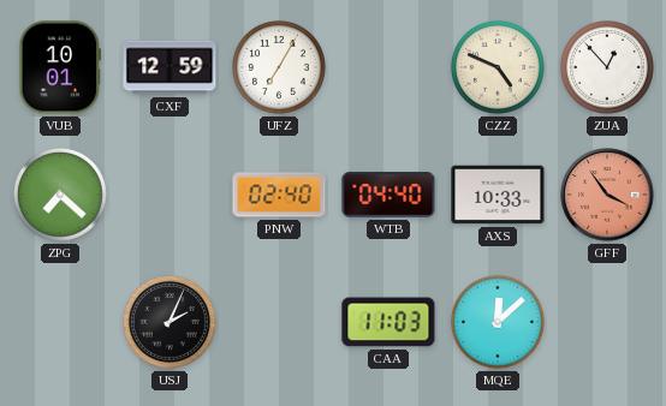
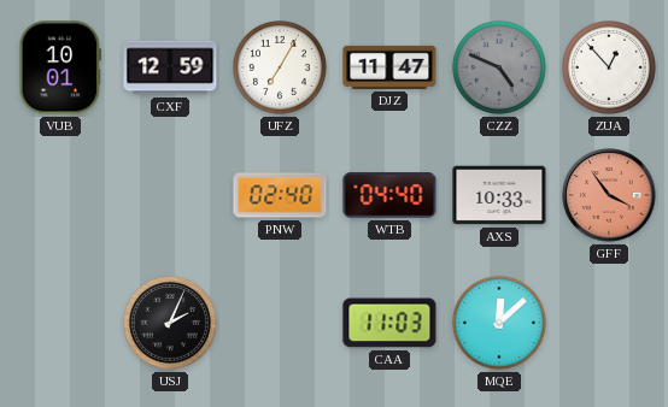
DJZ: none -> 11:47
CZZ dial: cream -> grey
ZPG: 7:22 -> none
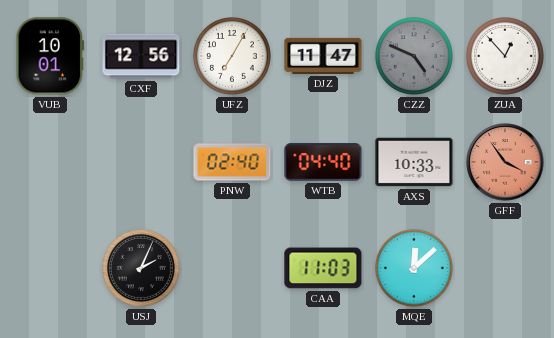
CXF: 12:59 -> 12:56
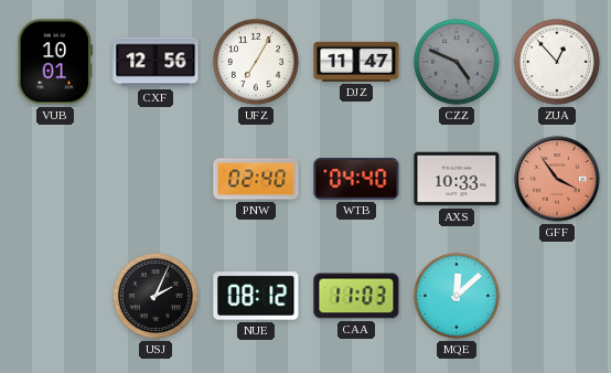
NUE: none -> 08:12
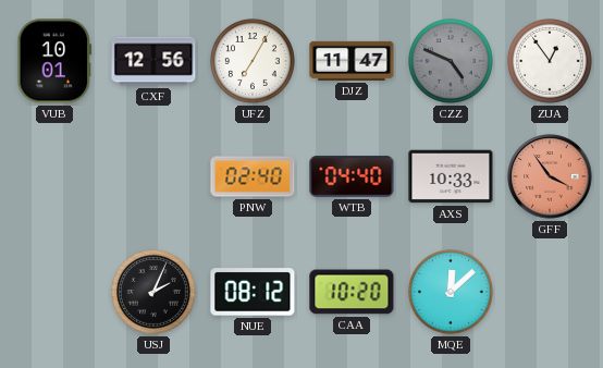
ZUA: 12:53 -> 12:54
CAA: 11:03 -> 10:20
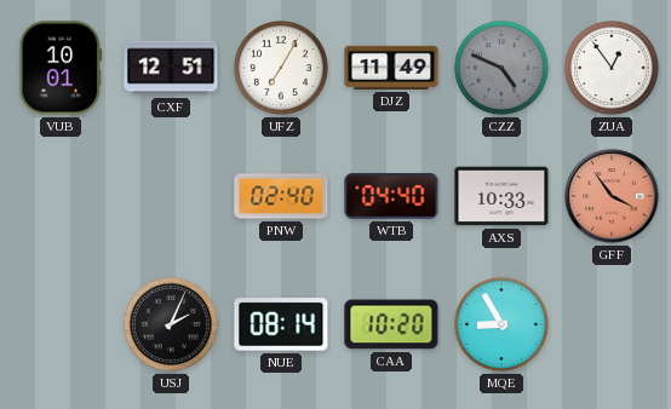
CXF: 12:56 -> 12:51
DJZ: 11:47 -> 11:49
NUE: 08:12 -> 08:14
MQE: 12:08 -> 8:55
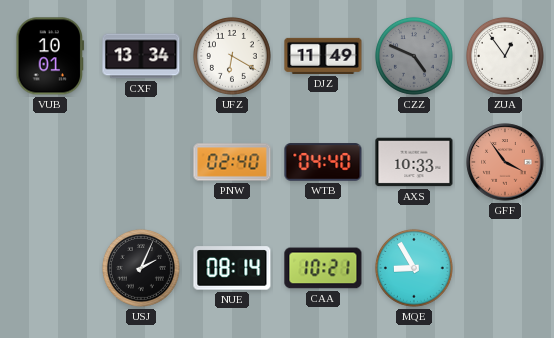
CXF: 12:51 -> 13:34
UFZ: 7:05 -> 6:20
CAA: 10:20 -> 10:21
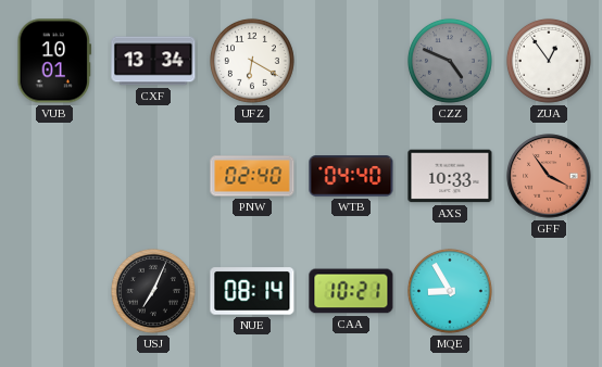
DJZ: 11:49 -> none
USJ: 2:04 -> 7:04
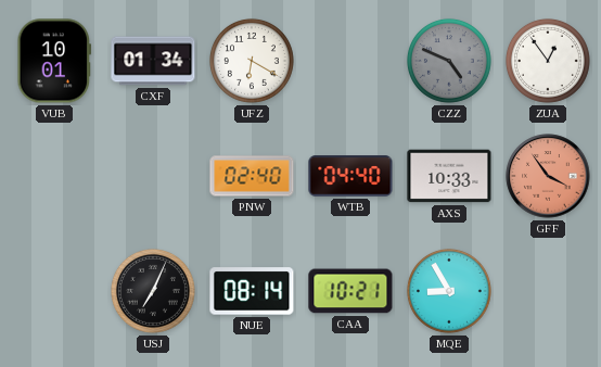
CXF: 13:34 -> 01:34
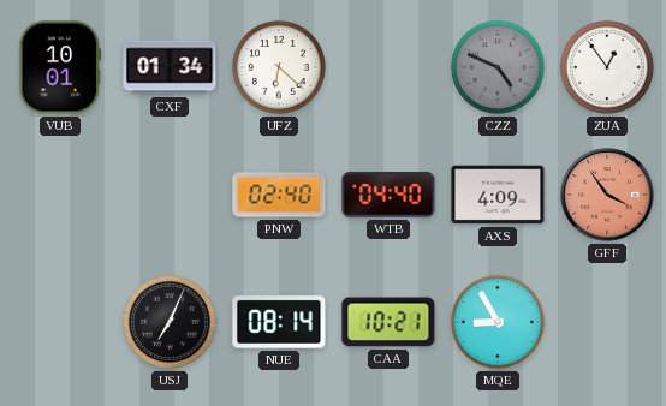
UFZ: 6:20 -> 6:22
AXS: 10:33 -> 4:09
